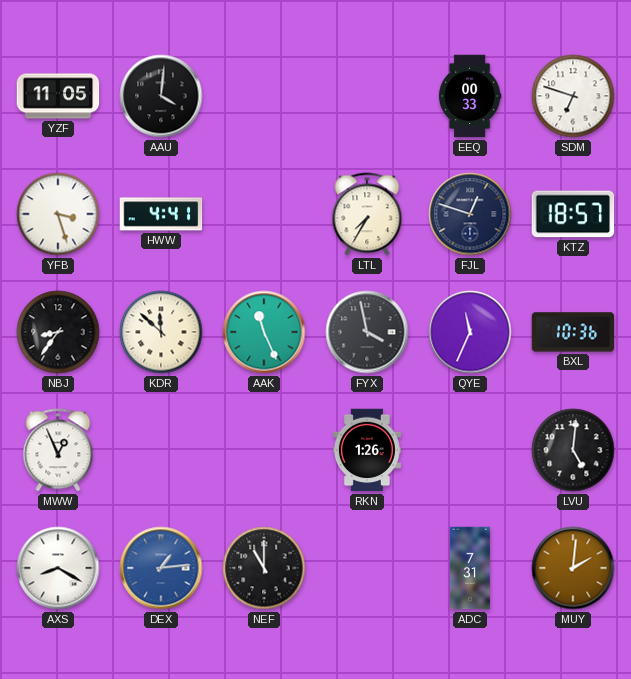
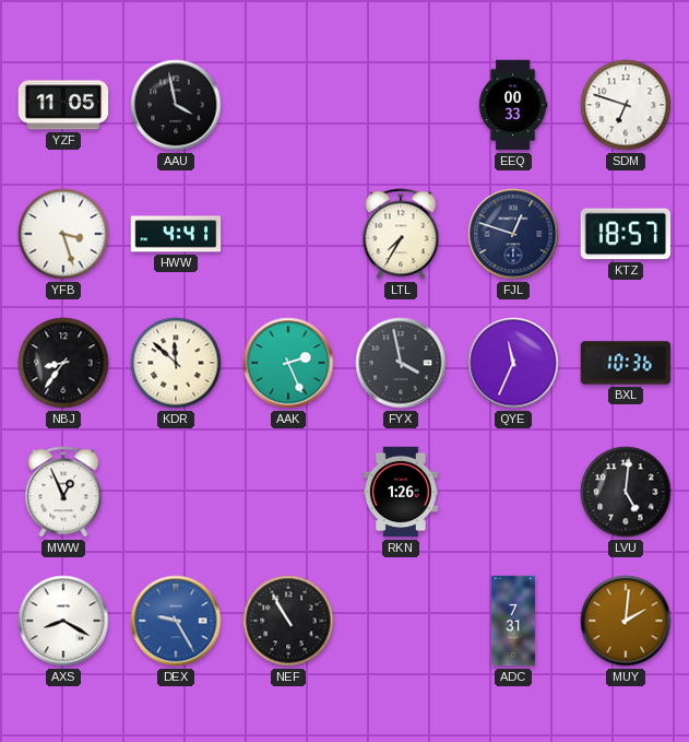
AAU: 4:01 -> 3:58
AAK: 11:26 -> 2:26
DEX: 1:14 -> 9:25
NEF: 11:00 -> 10:55
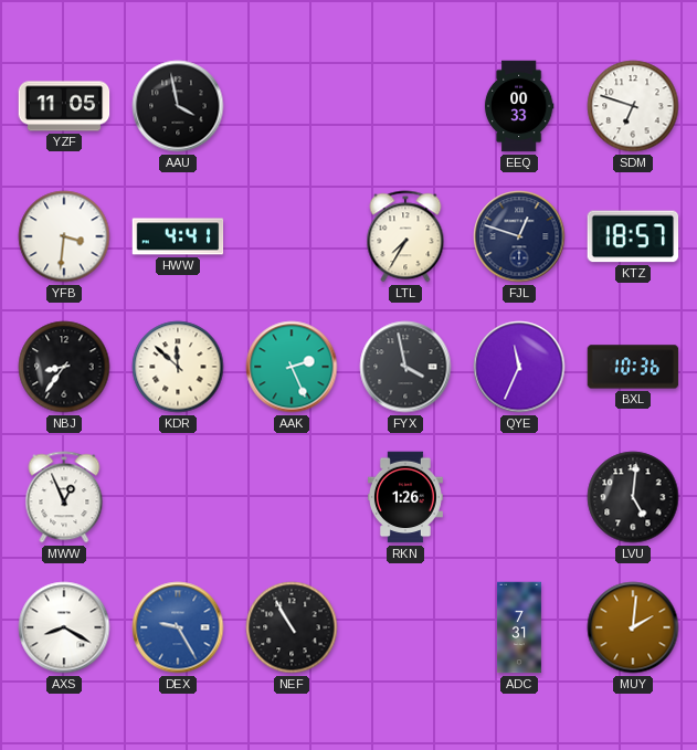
YFB: 3:27 -> 3:31
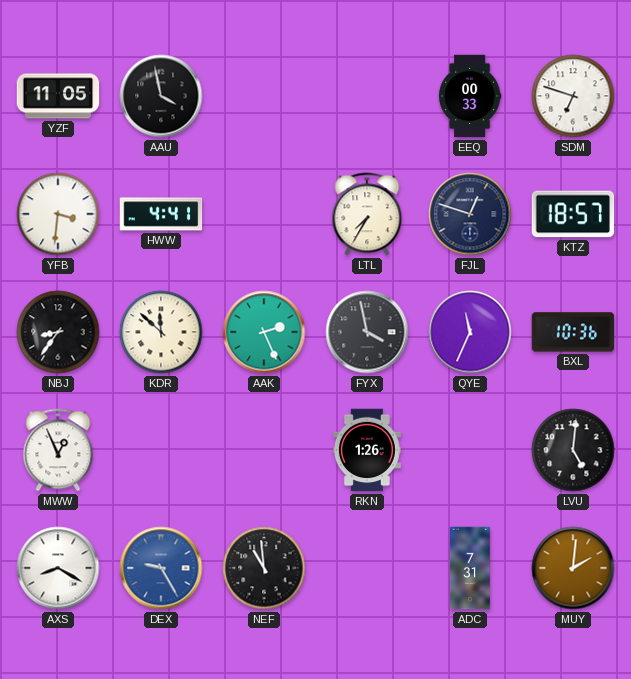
NEF: 10:55 -> 10:59
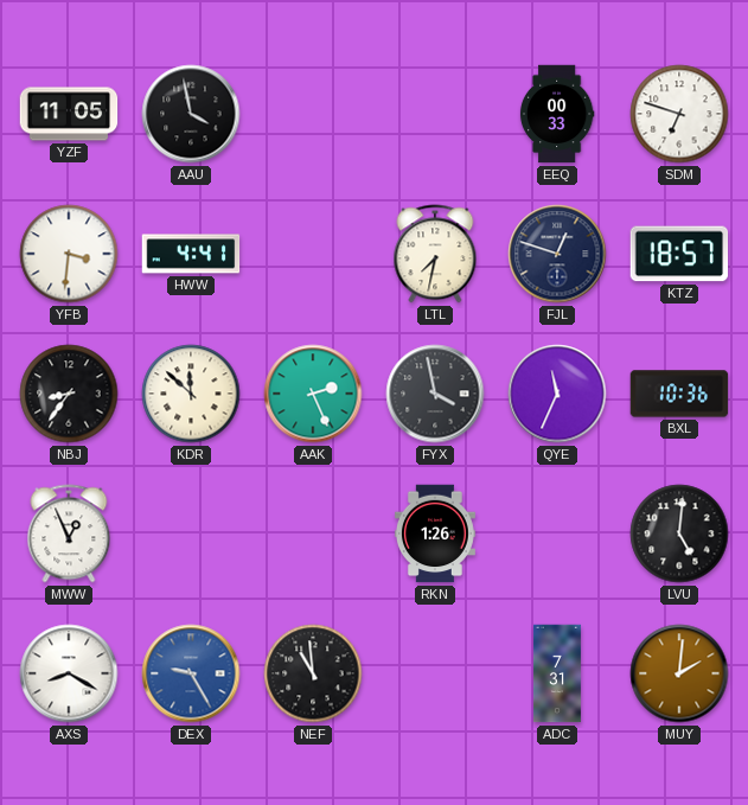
LTL: 7:35 -> 7:32
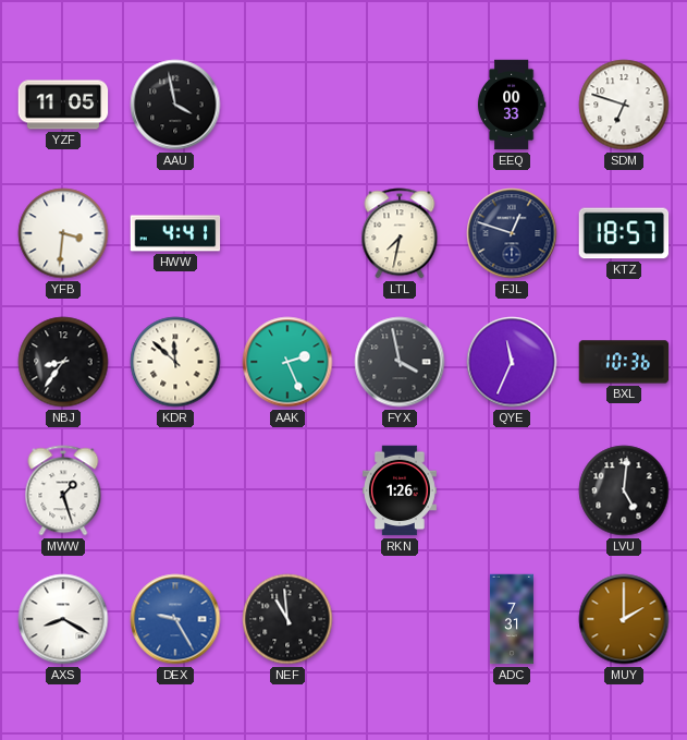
MWW: 12:56 -> 1:27
MUY: 2:01 -> 2:00
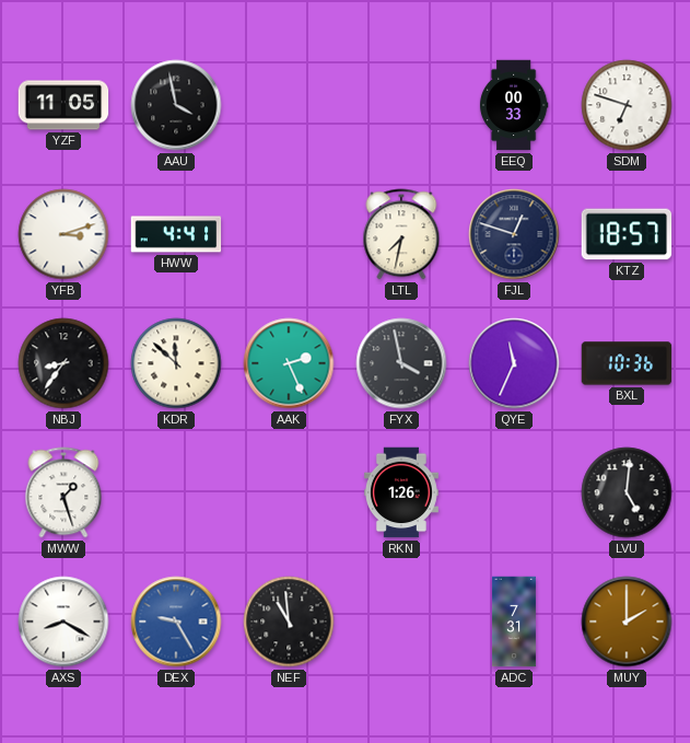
YFB: 3:31 -> 3:12
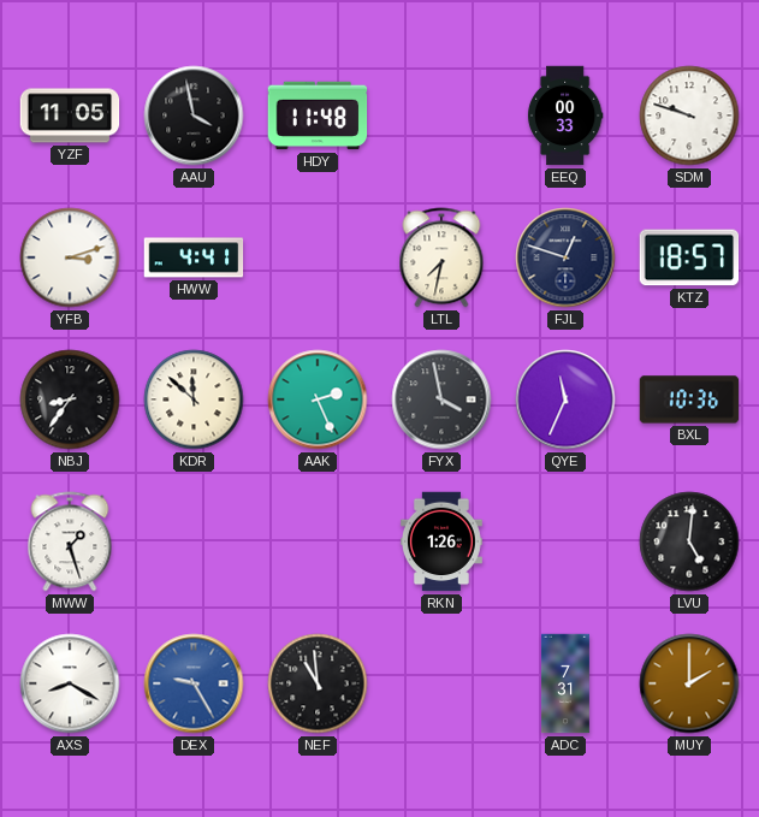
HDY: none -> 11:48
SDM: 6:48 -> 9:48
